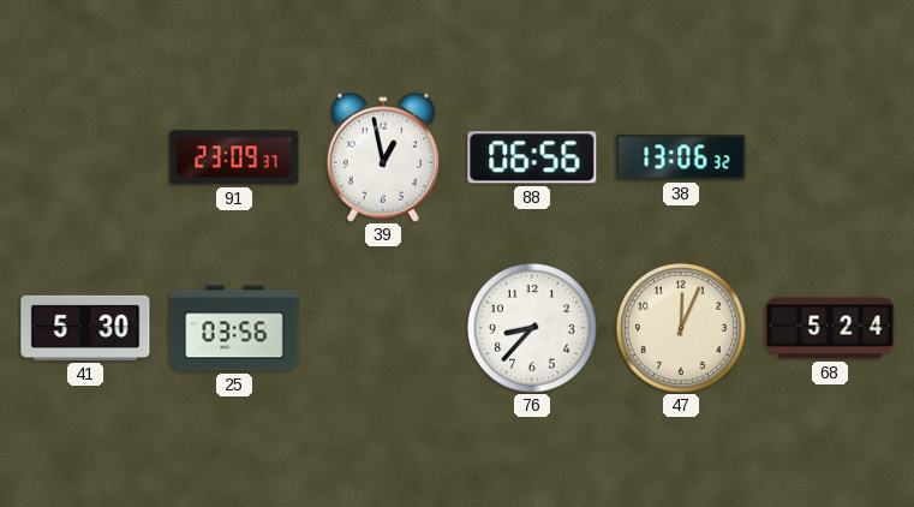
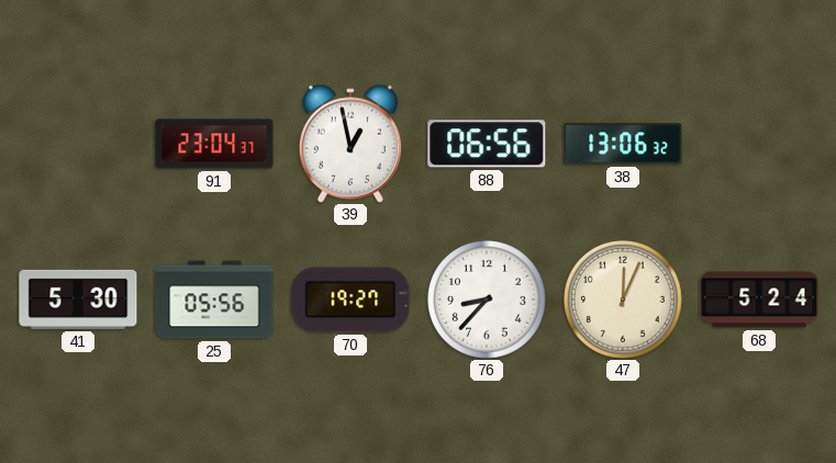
91: 23:09 -> 23:04
25: 03:56 -> 05:56
70: none -> 19:27
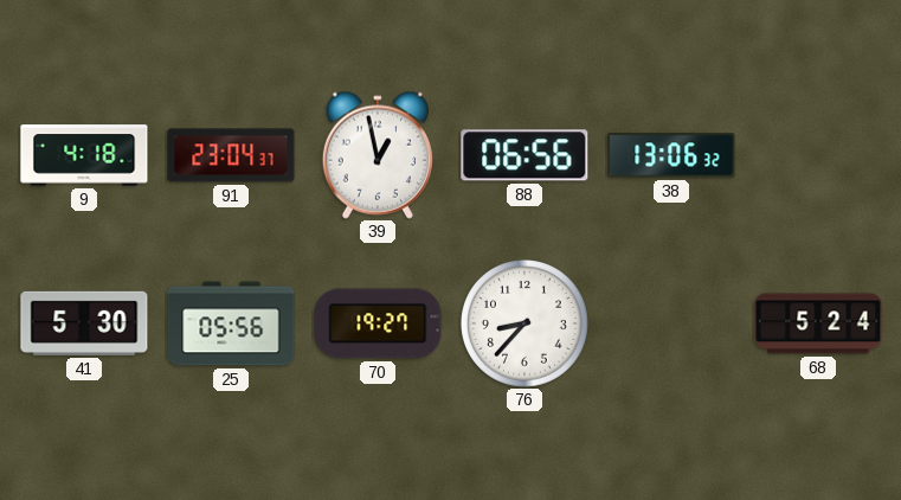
9: none -> 4:18
47: 12:04 -> none
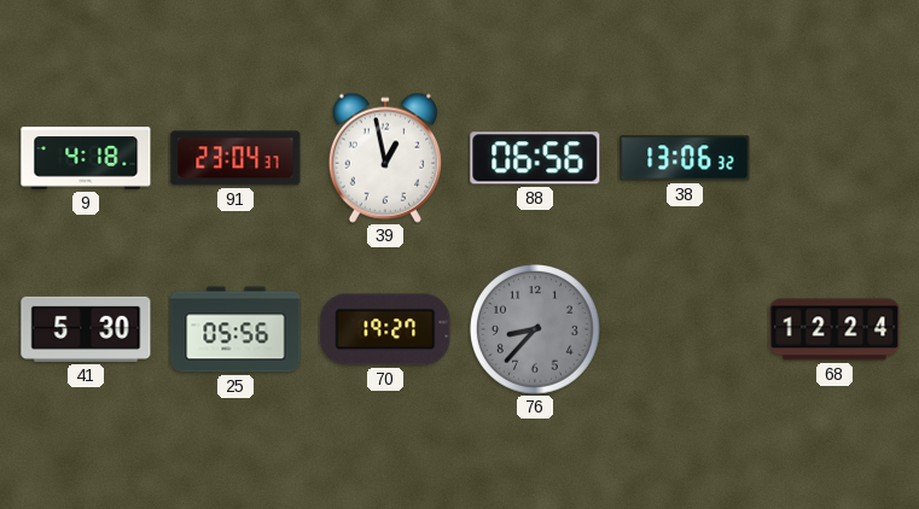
76 dial: white -> grey
68: 5:24 -> 12:24
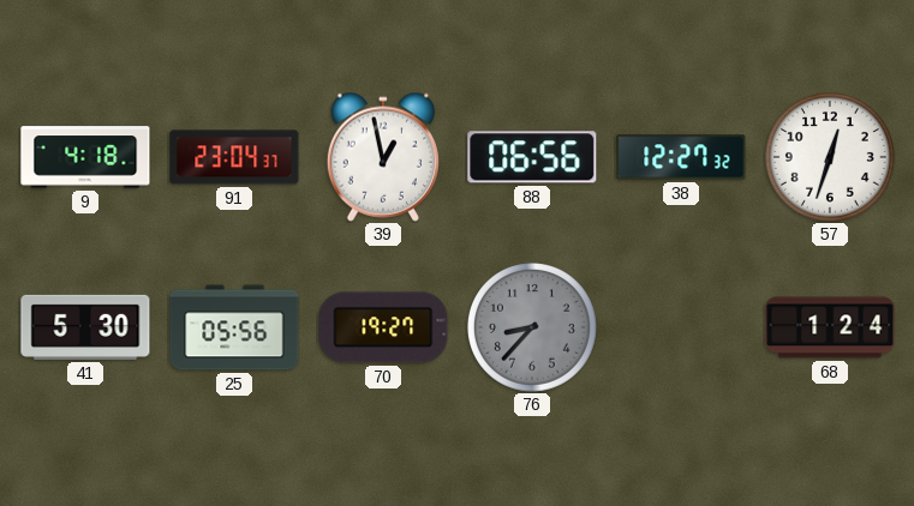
38: 13:06 -> 12:27
57: none -> 12:33
68: 12:24 -> 1:24
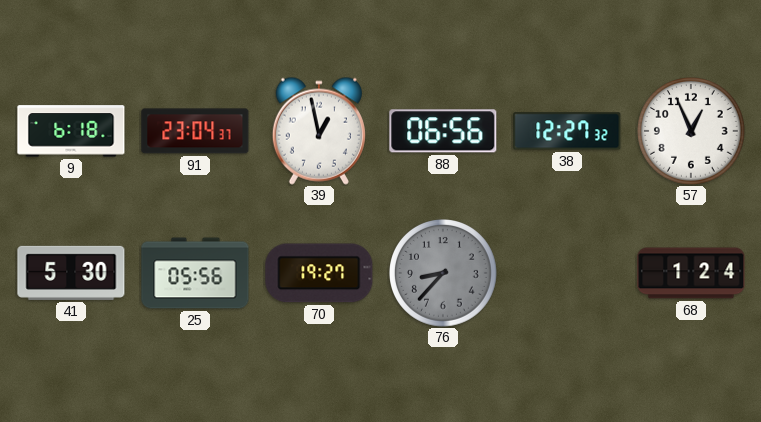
9: 4:18 -> 6:18
57: 12:33 -> 12:56
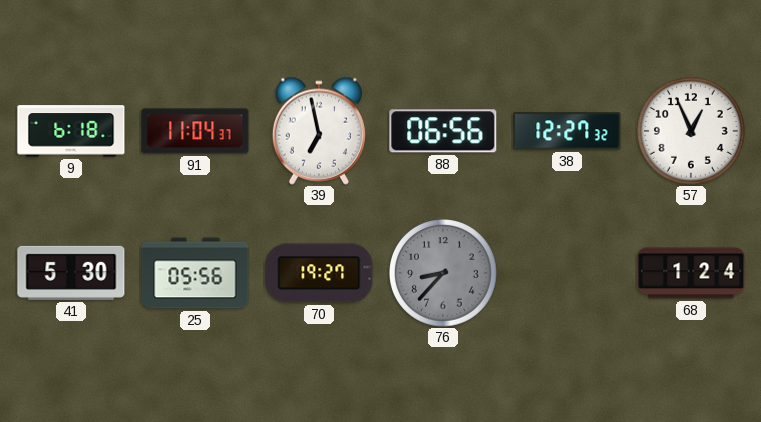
91: 23:04 -> 11:04
39: 12:58 -> 6:58
